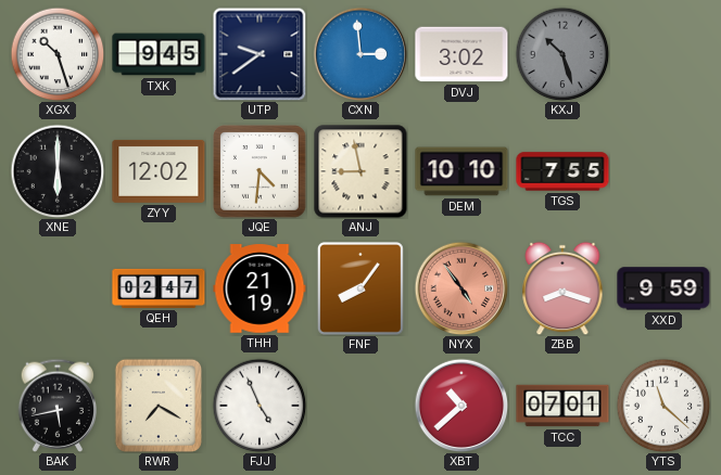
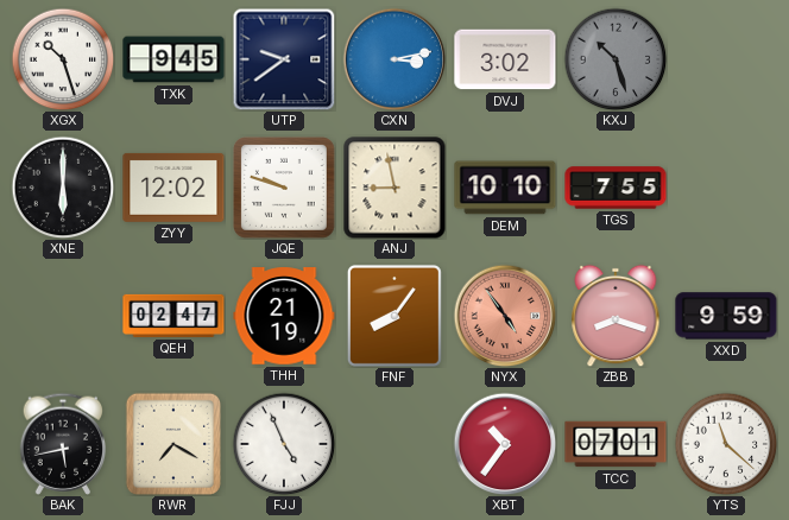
CXN: 2:59 -> 3:13
JQE: 4:31 -> 9:48
XBT: 10:38 -> 10:36
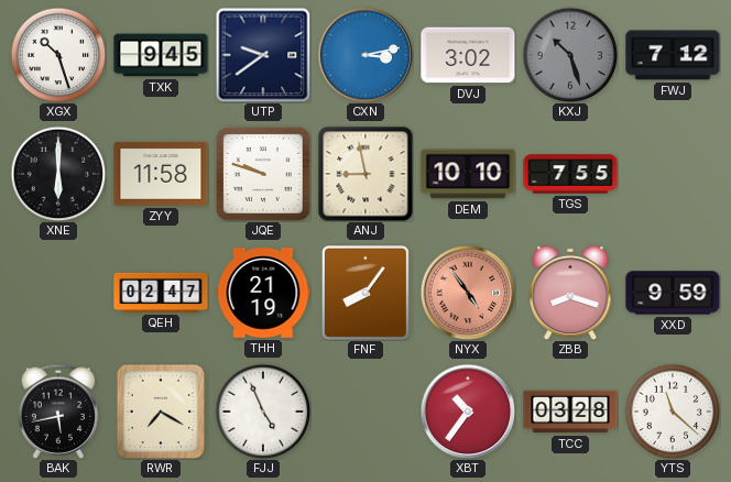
FWJ: none -> 7:12
ZYY: 12:02 -> 11:58
TCC: 07:01 -> 03:28
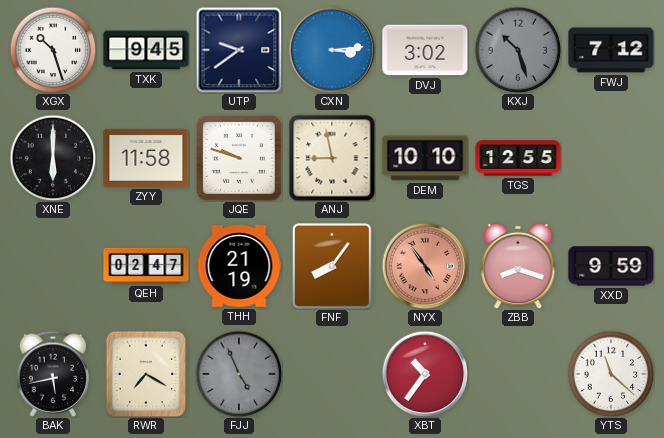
CXN: 3:13 -> 3:14
TGS: 7:55 -> 12:55
FJJ dial: white -> grey
TCC: 03:28 -> none
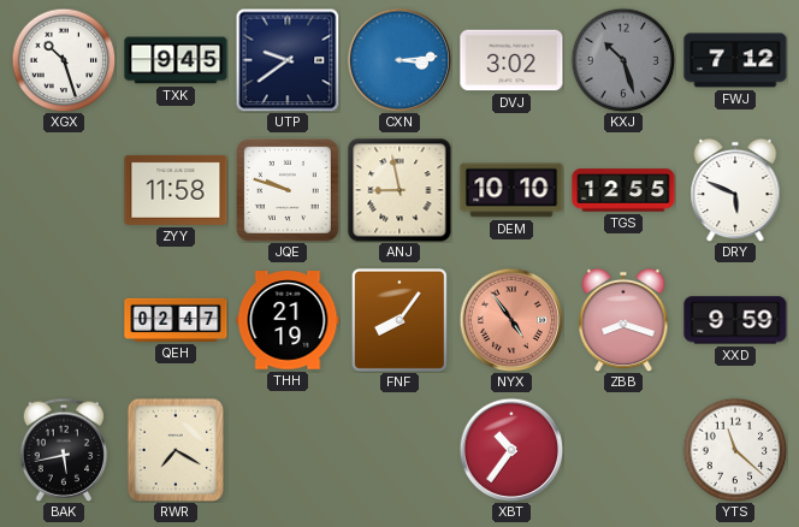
XNE: 6:00 -> none
DRY: none -> 5:49
FJJ: 4:56 -> none
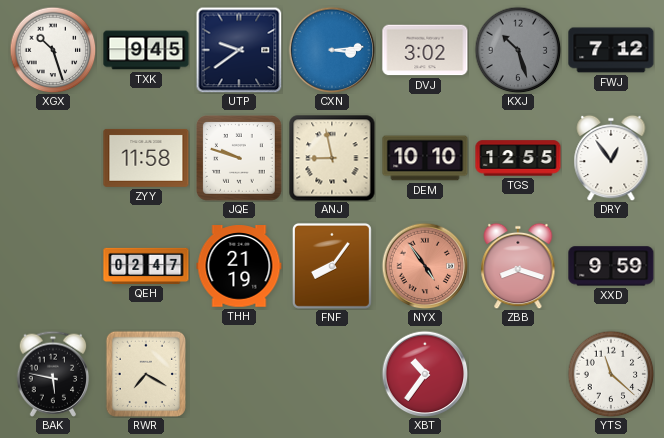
DRY: 5:49 -> 12:54
BAK: 5:43 -> 5:47
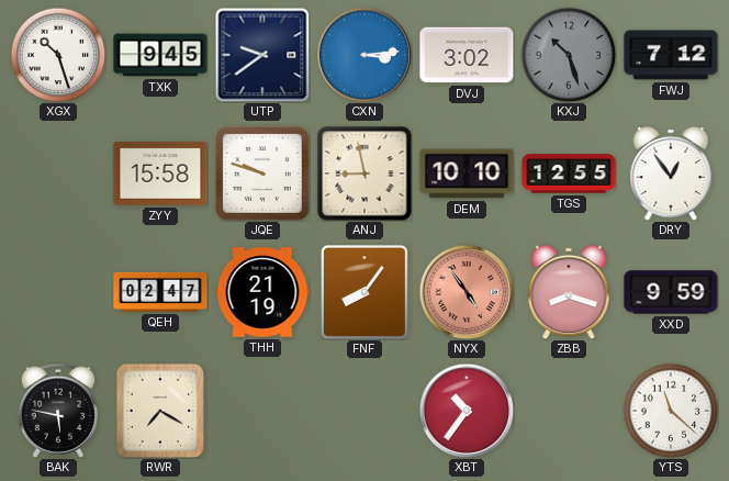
ZYY: 11:58 -> 15:58
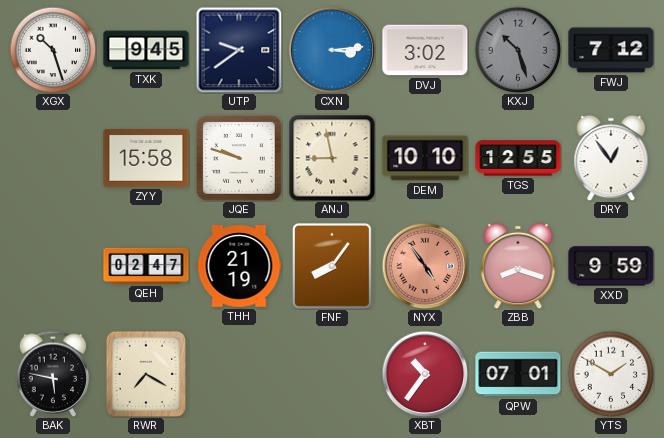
QPW: none -> 07:01
YTS: 11:22 -> 1:50
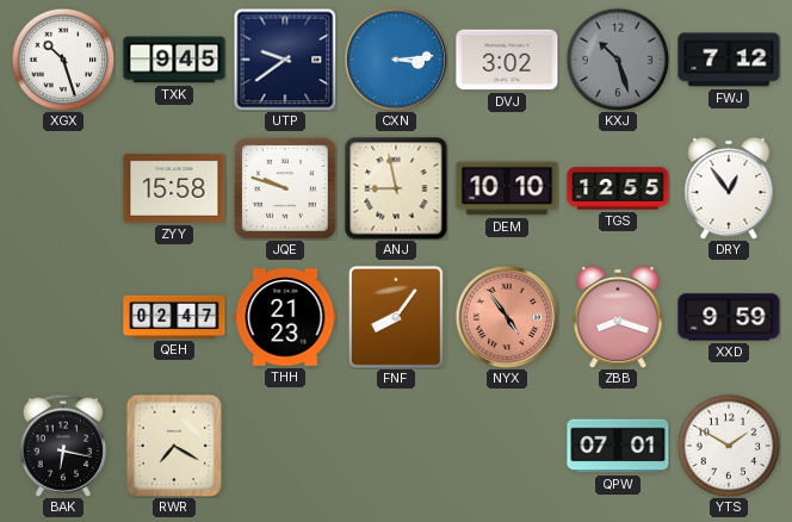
THH: 21:19 -> 21:23
BAK: 5:47 -> 6:17
XBT: 10:36 -> none
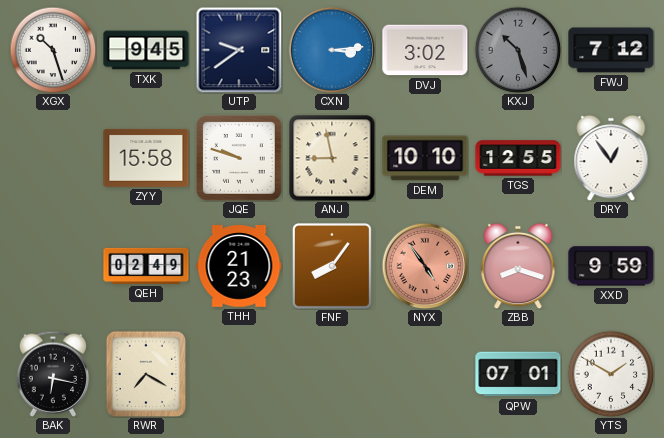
QEH: 02:47 -> 02:49
